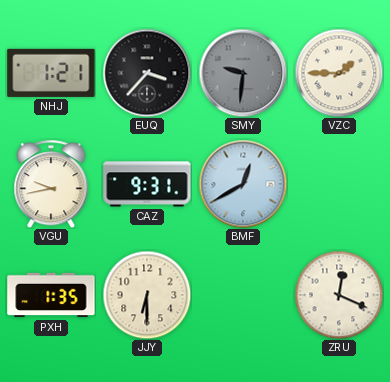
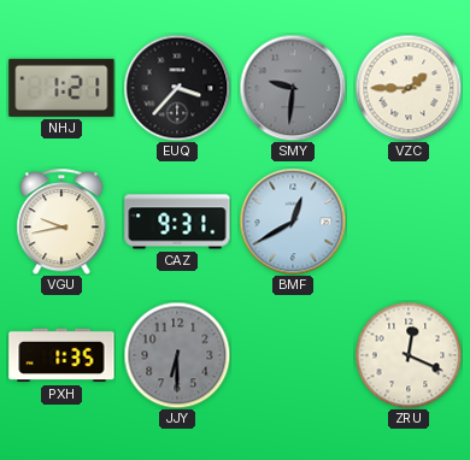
JJY dial: cream -> grey
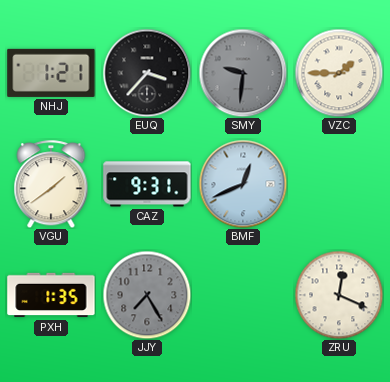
VGU: 9:43 -> 1:39
BMF: 12:40 -> 12:41
JJY: 6:30 -> 7:25
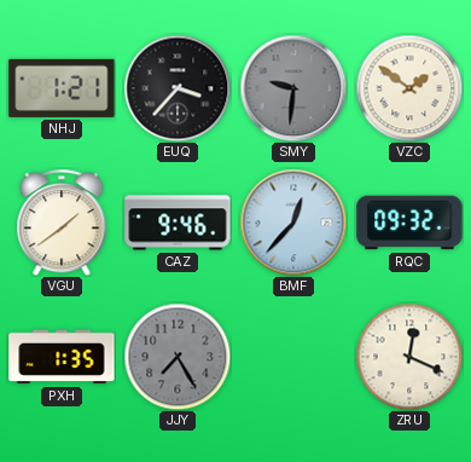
VZC: 1:45 -> 1:51
CAZ: 9:31 -> 9:46
BMF: 12:41 -> 12:37
RQC: none -> 09:32
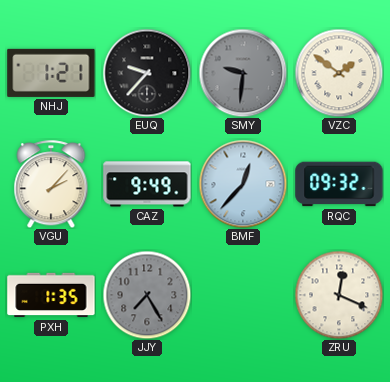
EUQ: 3:37 -> 9:37
VGU: 1:39 -> 2:07
CAZ: 9:46 -> 9:49
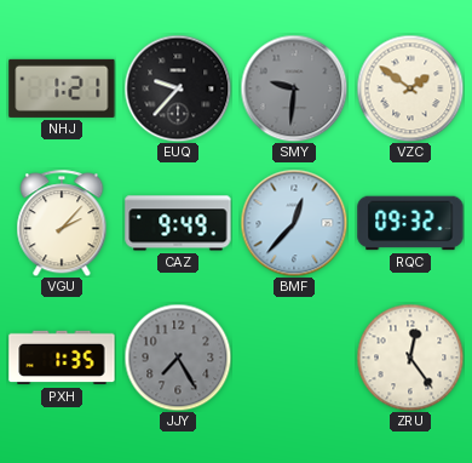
ZRU: 12:19 -> 12:24
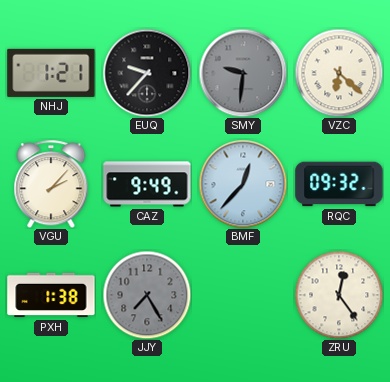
VZC: 1:51 -> 6:22
PXH: 1:35 -> 1:38
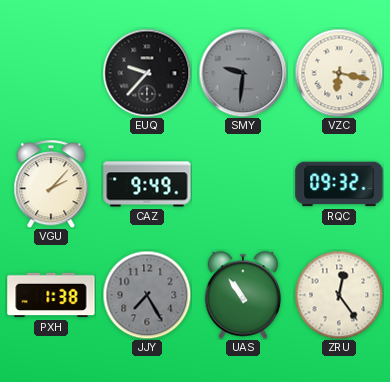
NHJ: 1:21 -> none
VZC: 6:22 -> 6:17
BMF: 12:37 -> none
UAS: none -> 10:54
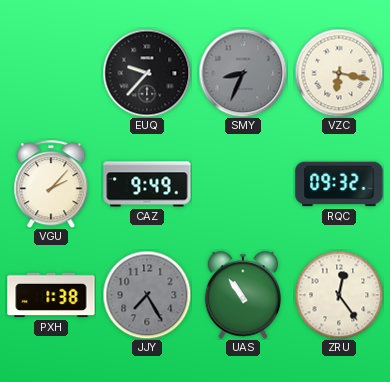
SMY: 9:31 -> 8:34
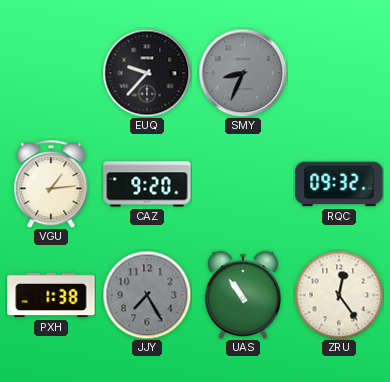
VZC: 6:17 -> none
VGU: 2:07 -> 1:14
CAZ: 9:49 -> 9:20
